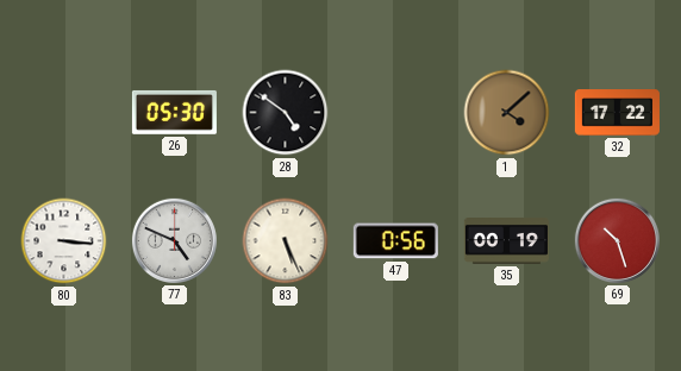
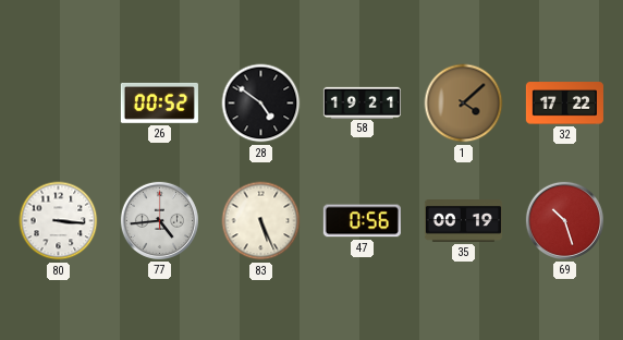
26: 05:30 -> 00:52
58: none -> 19:21
77: 4:49 -> 4:44
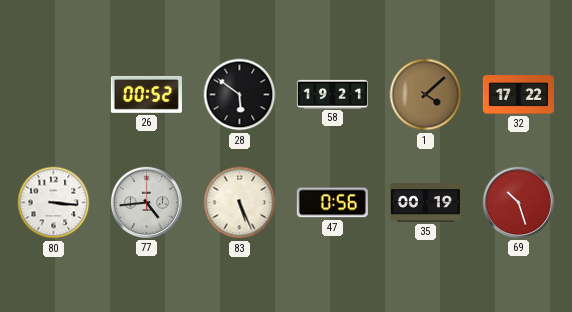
28: 4:51 -> 5:51
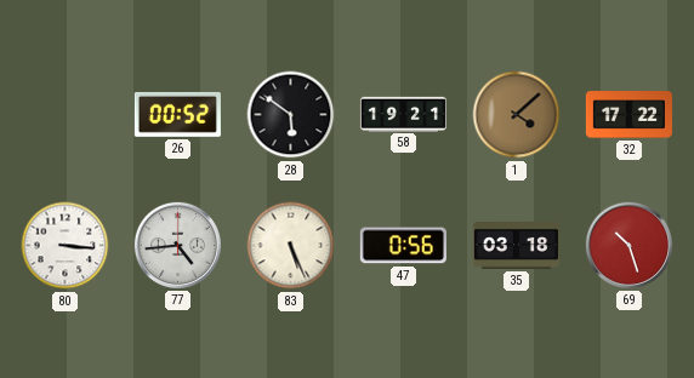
35: 00:19 -> 03:18
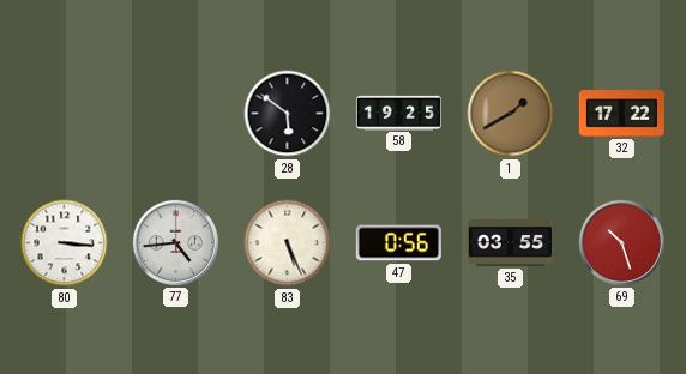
26: 00:52 -> none
58: 19:21 -> 19:25
1: 4:08 -> 1:40
35: 03:18 -> 03:55
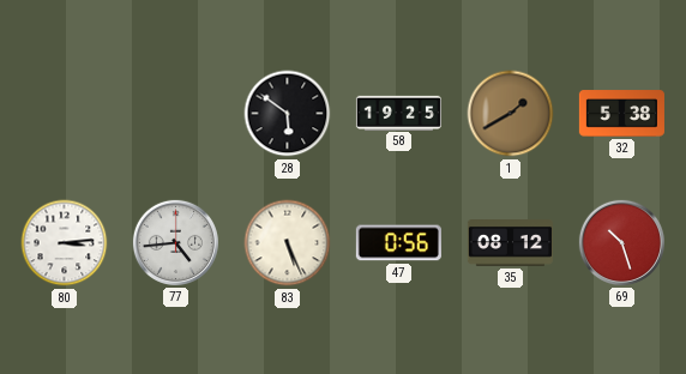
32: 17:22 -> 5:38
80: 3:16 -> 3:14
35: 03:55 -> 08:12
